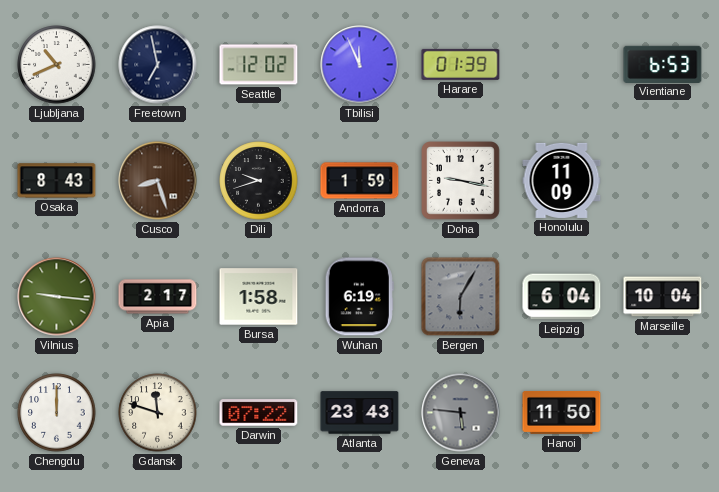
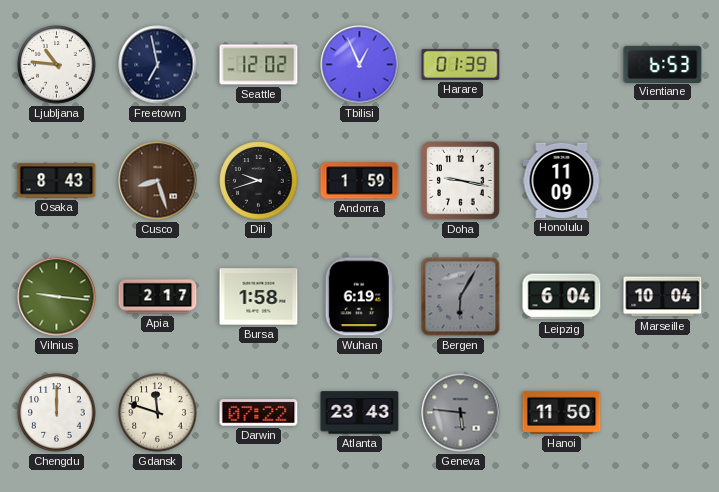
Ljubljana: 10:41 -> 10:46
Tbilisi: 11:56 -> 12:56
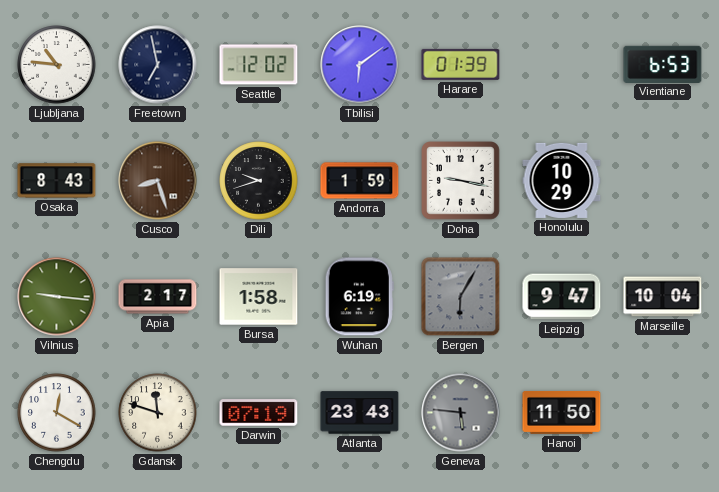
Tbilisi: 12:56 -> 6:09
Honolulu: 11:09 -> 10:29
Leipzig: 6:04 -> 9:47
Chengdu: 12:00 -> 12:20
Darwin: 07:22 -> 07:19
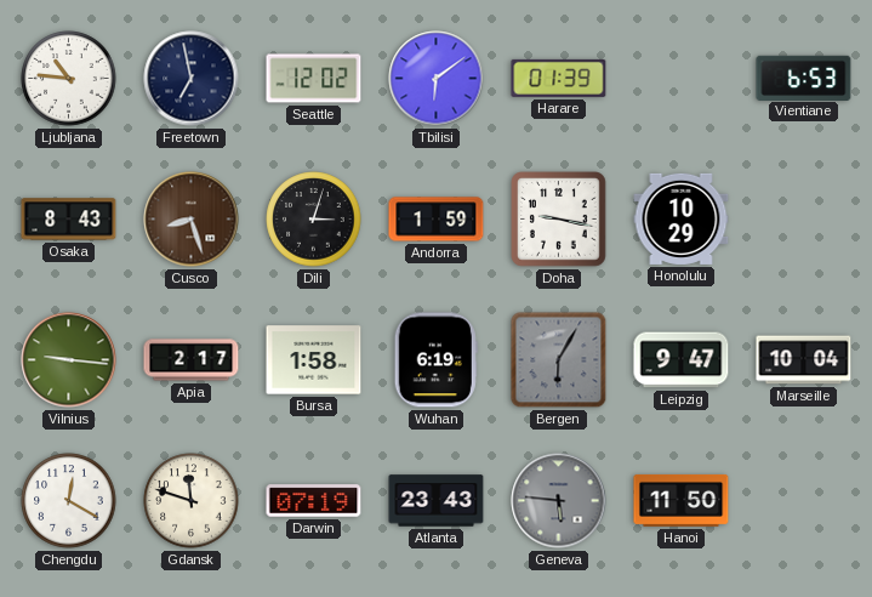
Dili: 9:42 -> 3:03
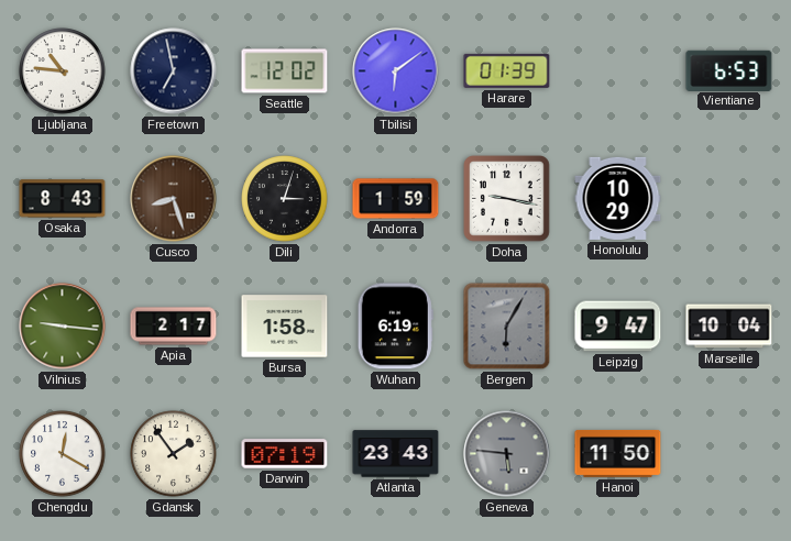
Gdansk: 11:48 -> 1:54
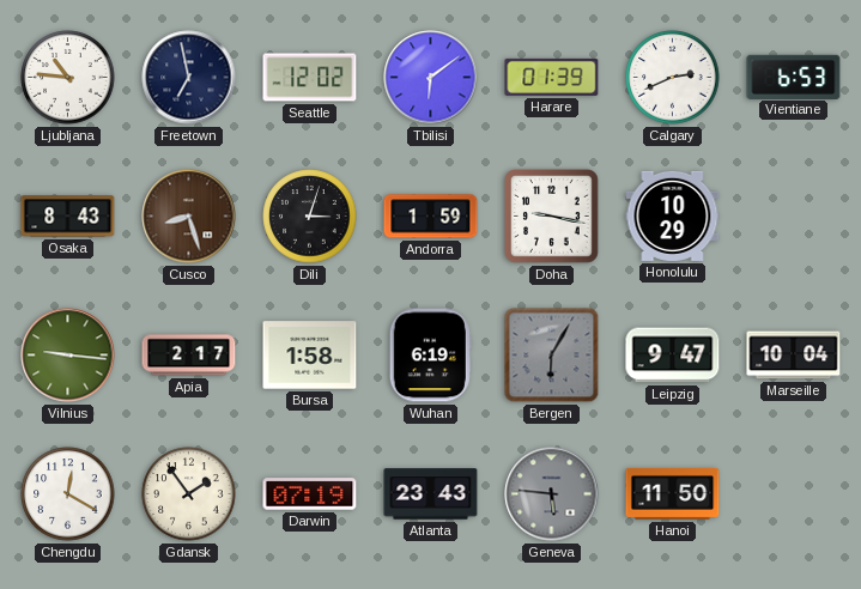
Calgary: none -> 2:41
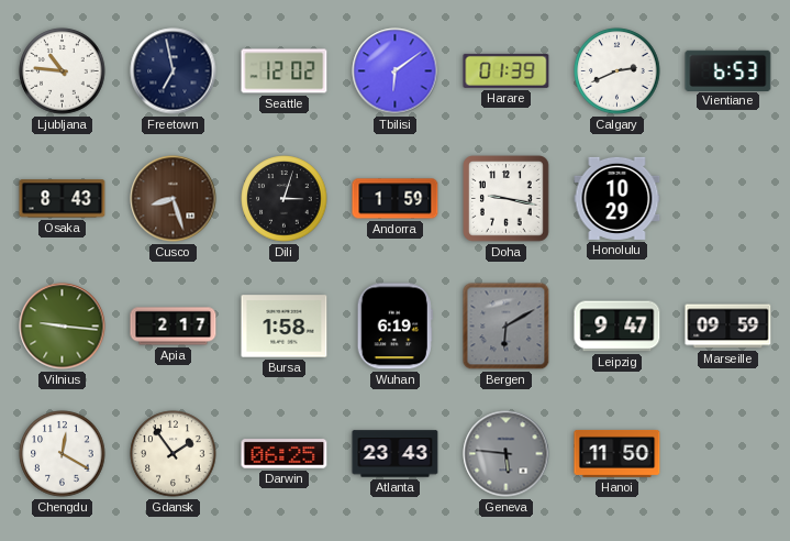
Bergen: 6:05 -> 6:10
Marseille: 10:04 -> 09:59
Darwin: 07:19 -> 06:25
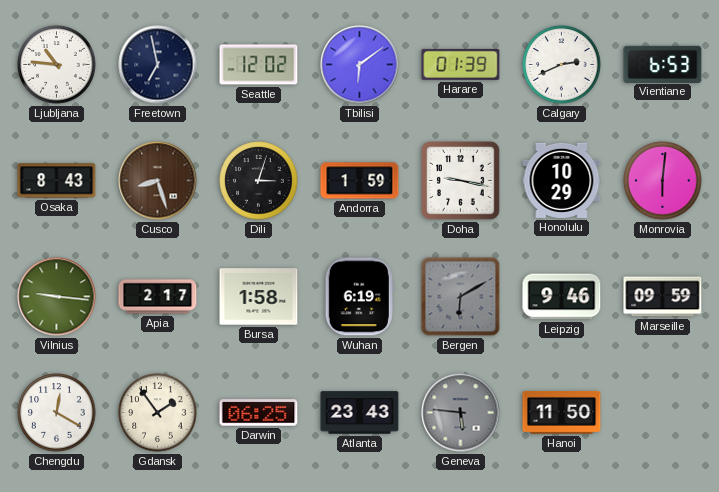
Monrovia: none -> 6:01
Leipzig: 9:47 -> 9:46
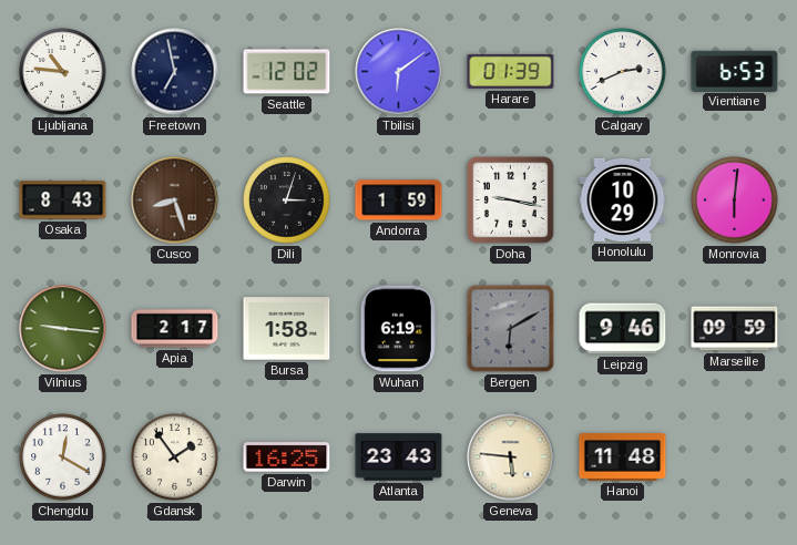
Darwin: 06:25 -> 16:25
Geneva dial: grey -> cream
Hanoi: 11:50 -> 11:48
